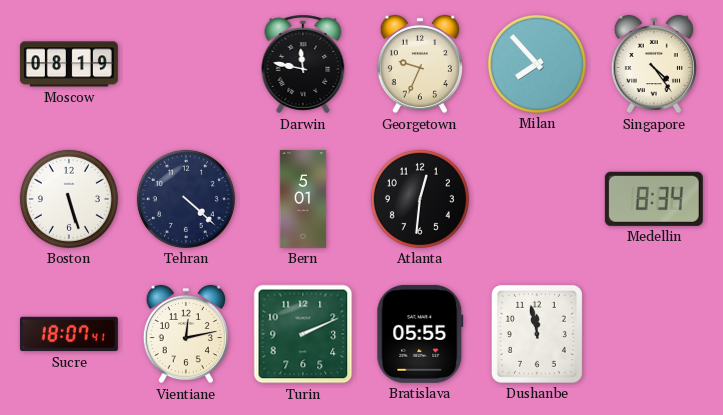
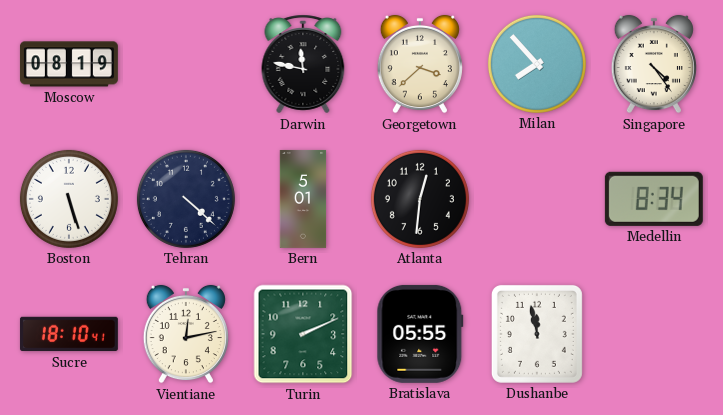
Georgetown: 9:34 -> 3:38
Sucre: 18:07 -> 18:10
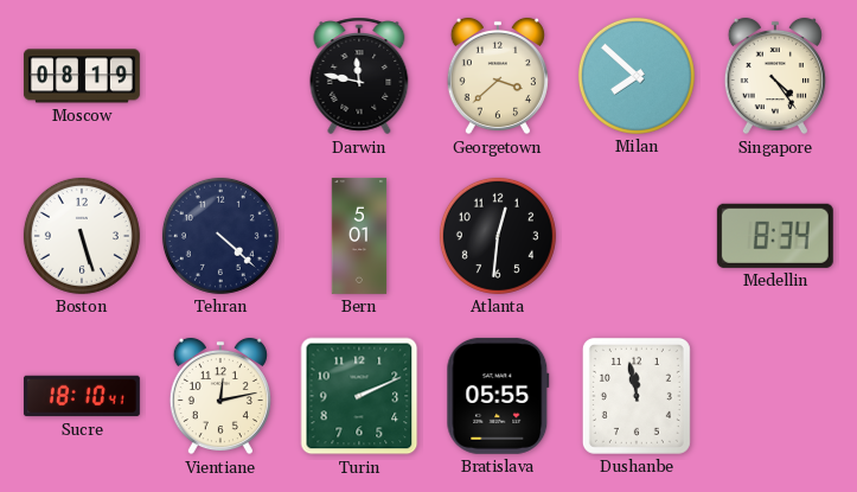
Milan: 7:53 -> 7:52
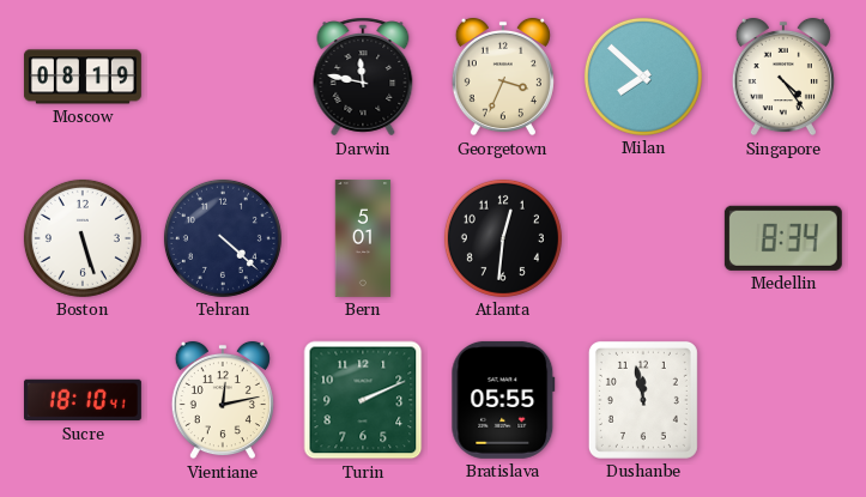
Georgetown: 3:38 -> 3:34
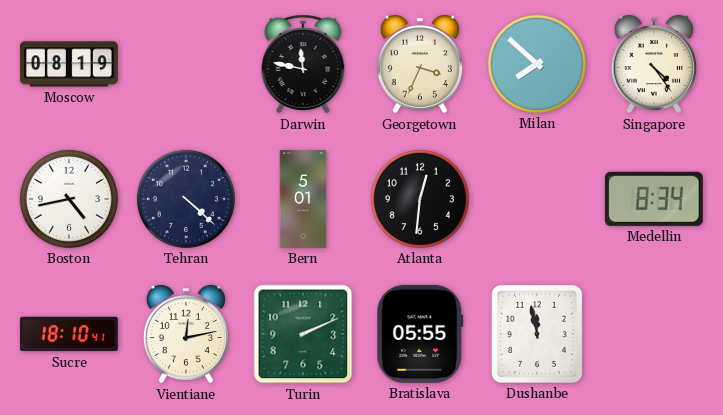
Boston: 5:27 -> 4:43
